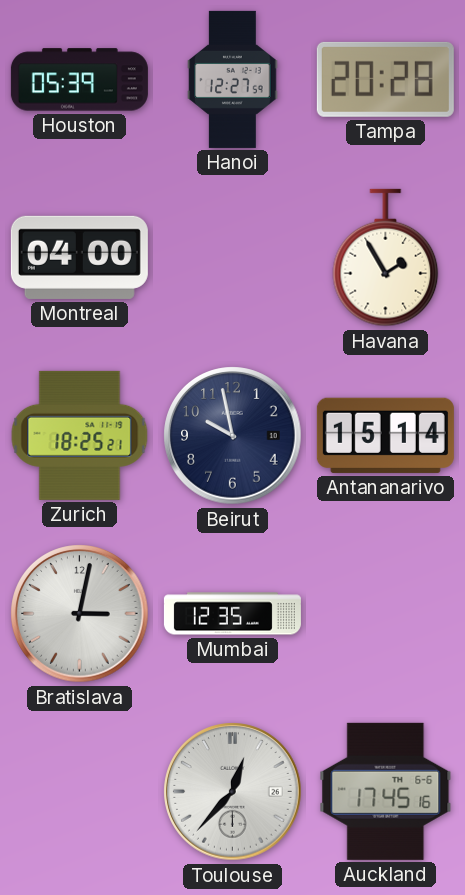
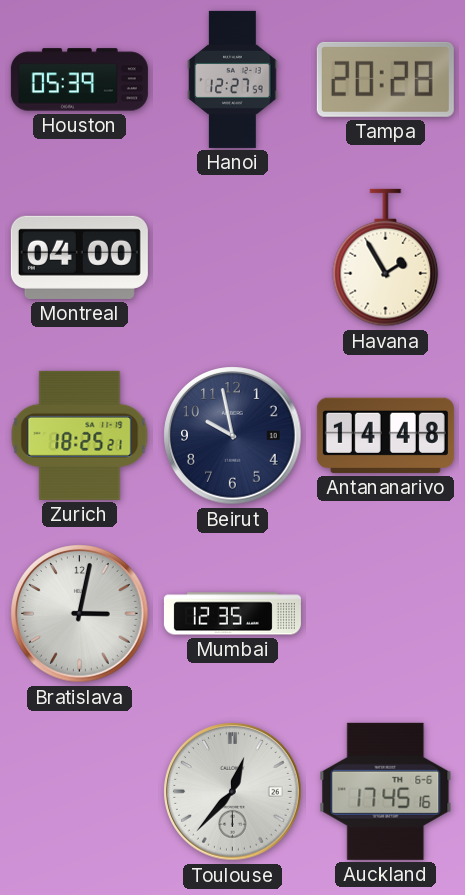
Antananarivo: 15:14 -> 14:48
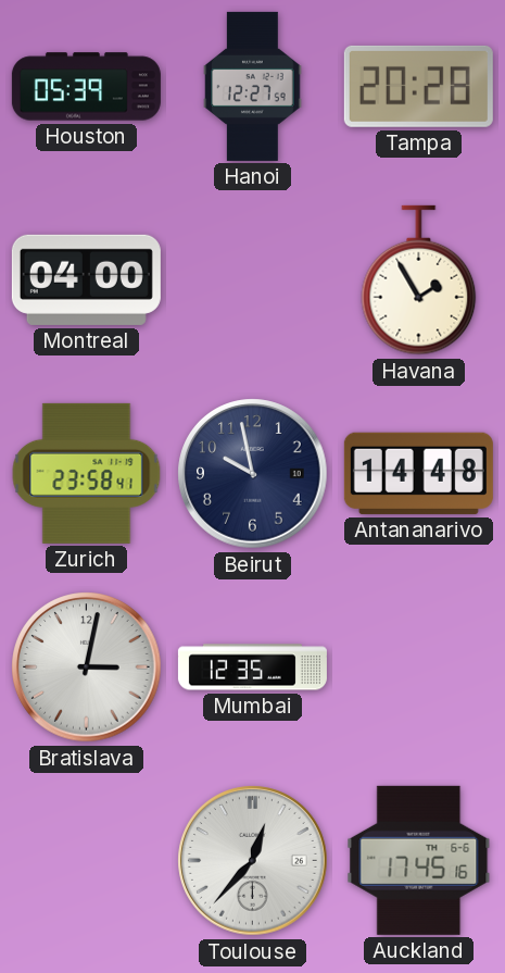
Zurich: 18:25 -> 23:58
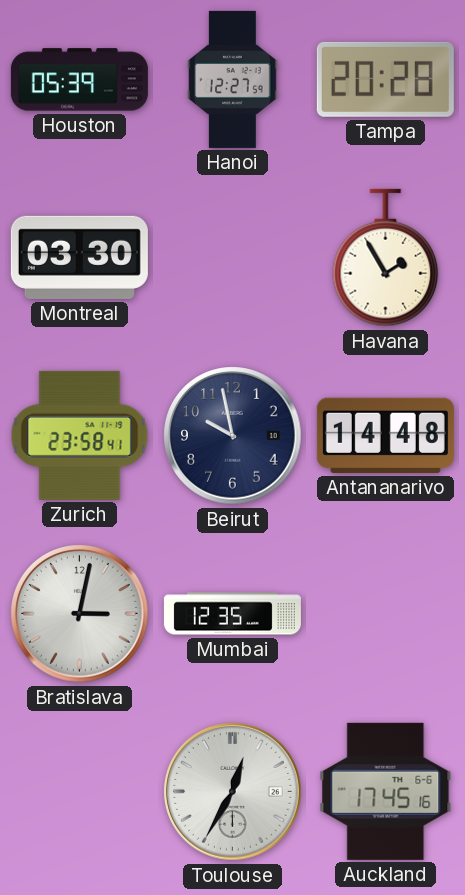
Montreal: 04:00 -> 03:30
Toulouse: 12:37 -> 12:35
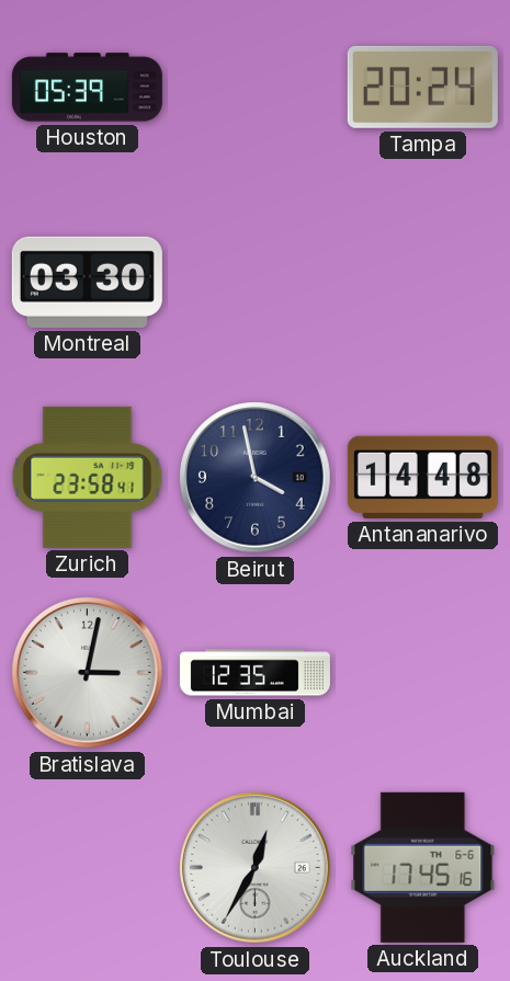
Hanoi: 12:27 -> none
Tampa: 20:28 -> 20:24
Havana: 1:55 -> none
Beirut: 9:58 -> 3:58
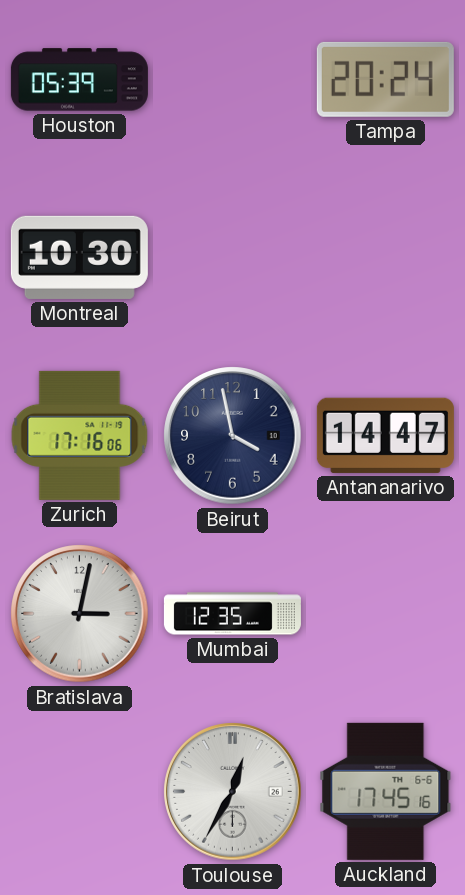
Montreal: 03:30 -> 10:30
Zurich: 23:58 -> 17:16
Antananarivo: 14:48 -> 14:47
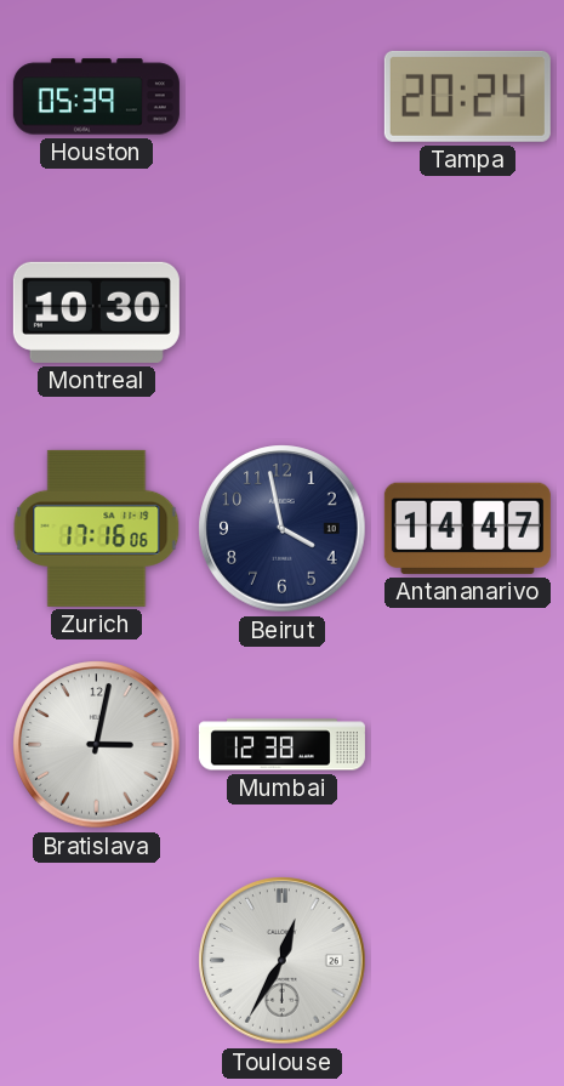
Mumbai: 12:35 -> 12:38
Auckland: 17:45 -> none
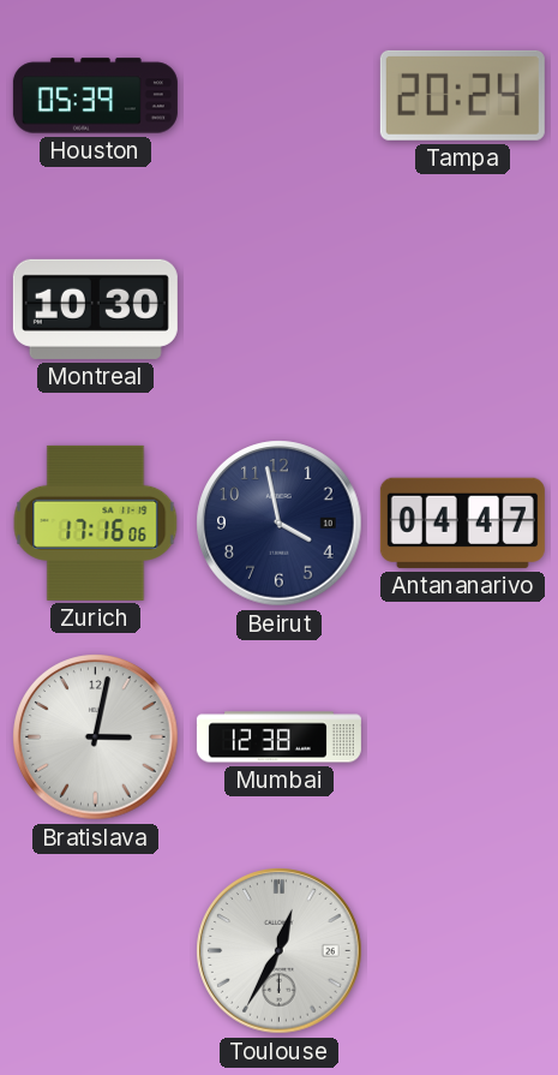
Antananarivo: 14:47 -> 04:47
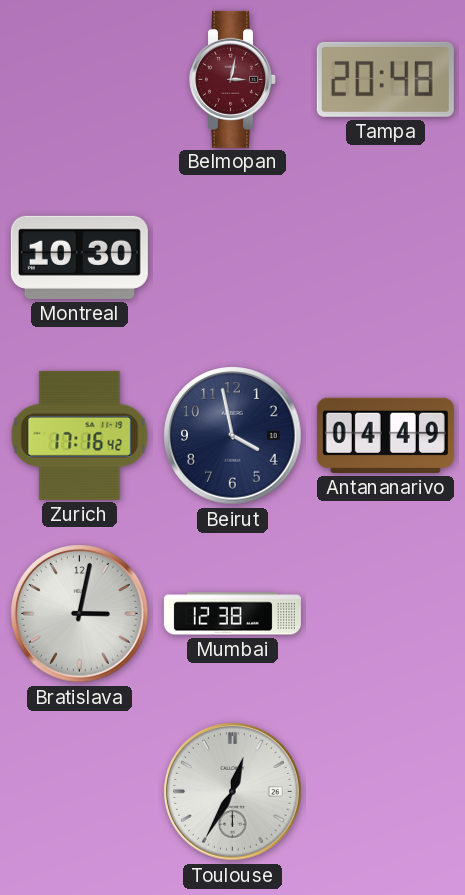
Houston: 05:39 -> none
Belmopan: none -> 3:02
Tampa: 20:24 -> 20:48
Zurich: 17:16:06 -> 17:16:42
Antananarivo: 04:47 -> 04:49
